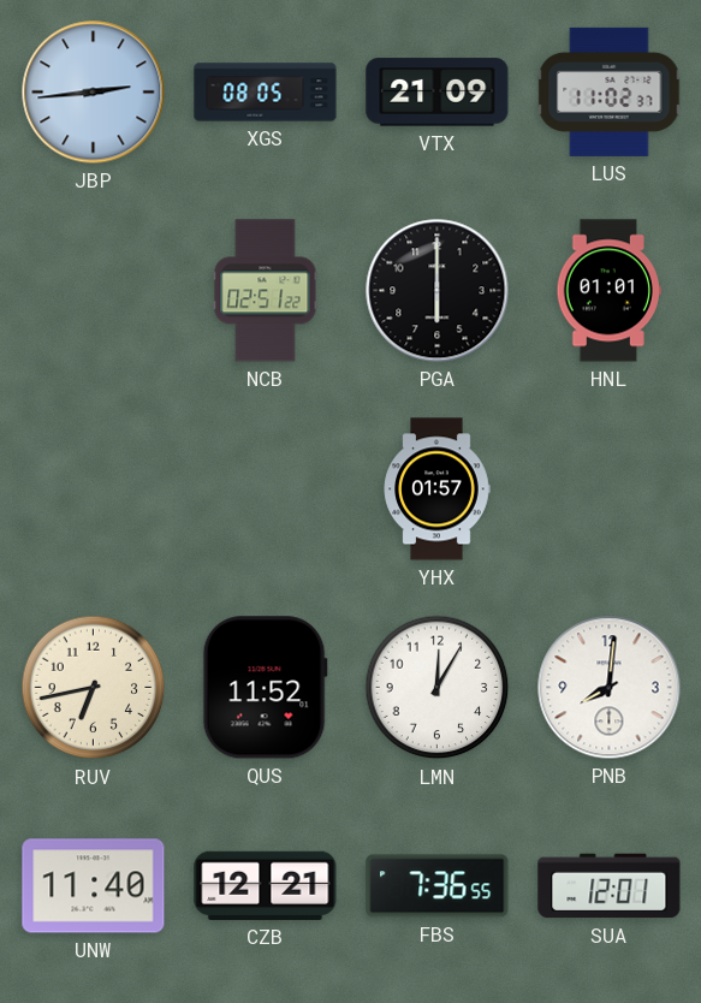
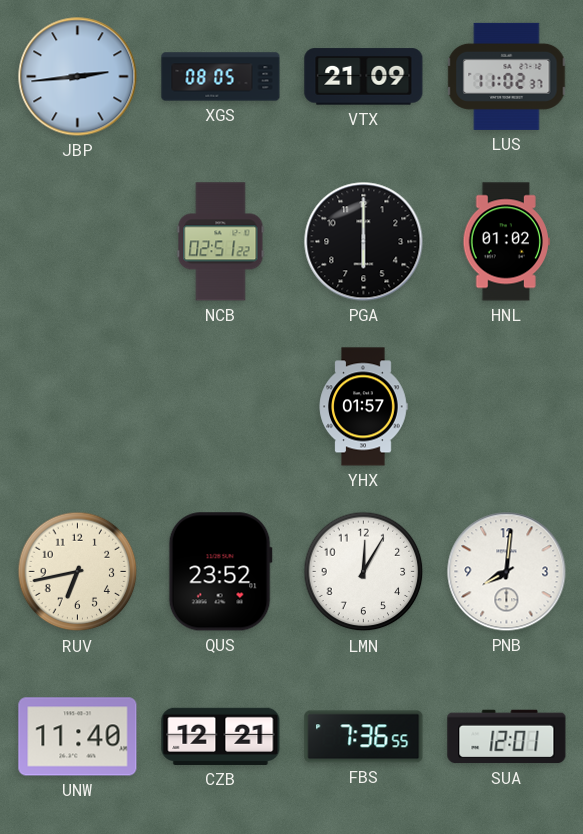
HNL: 01:01 -> 01:02
QUS: 11:52 -> 23:52
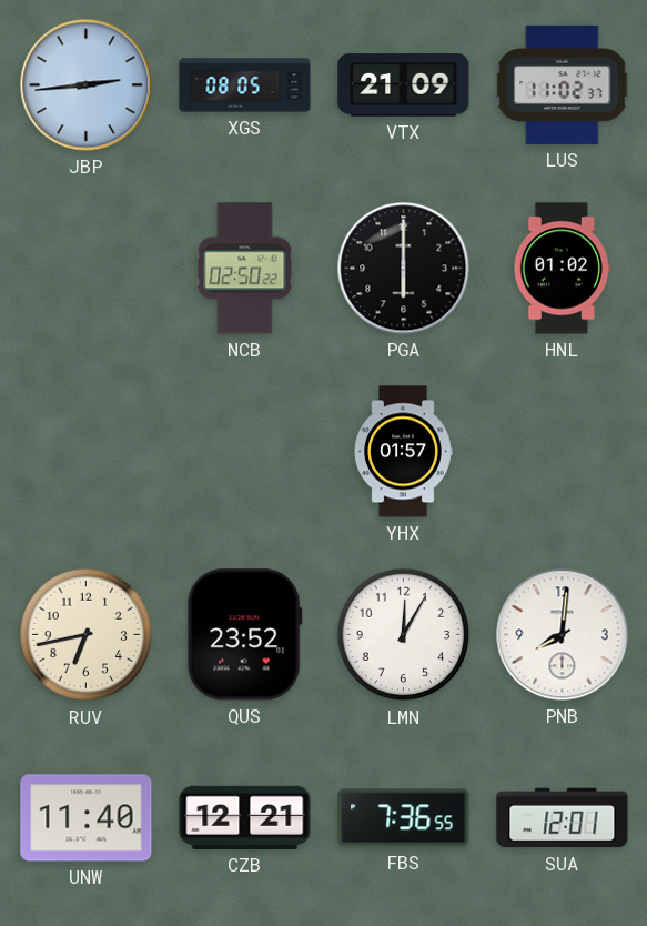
NCB: 02:51 -> 02:50
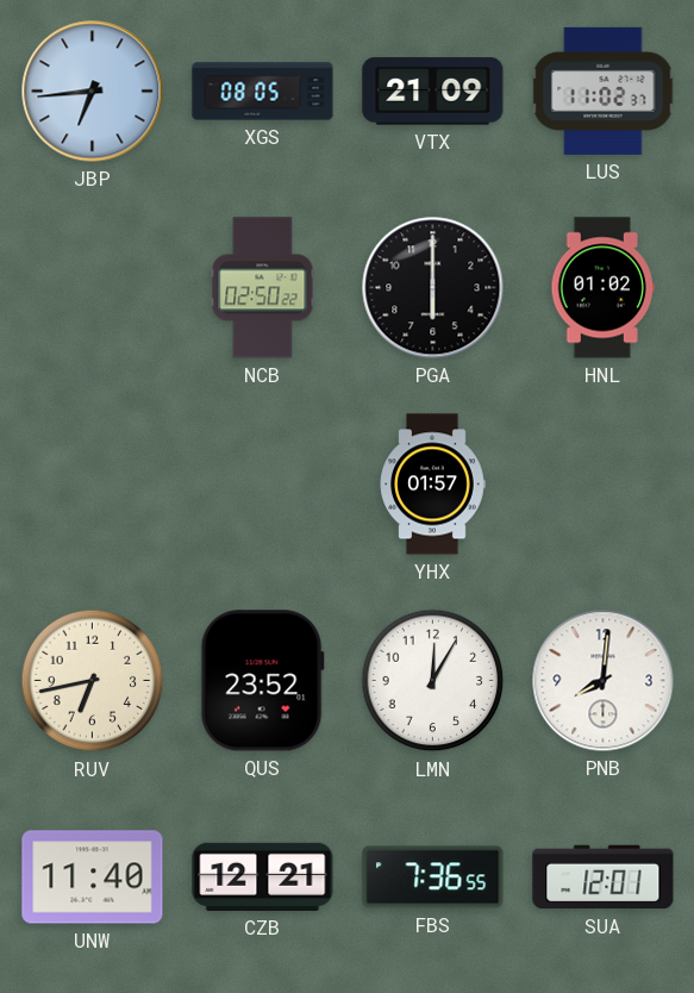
JBP: 2:44 -> 6:44
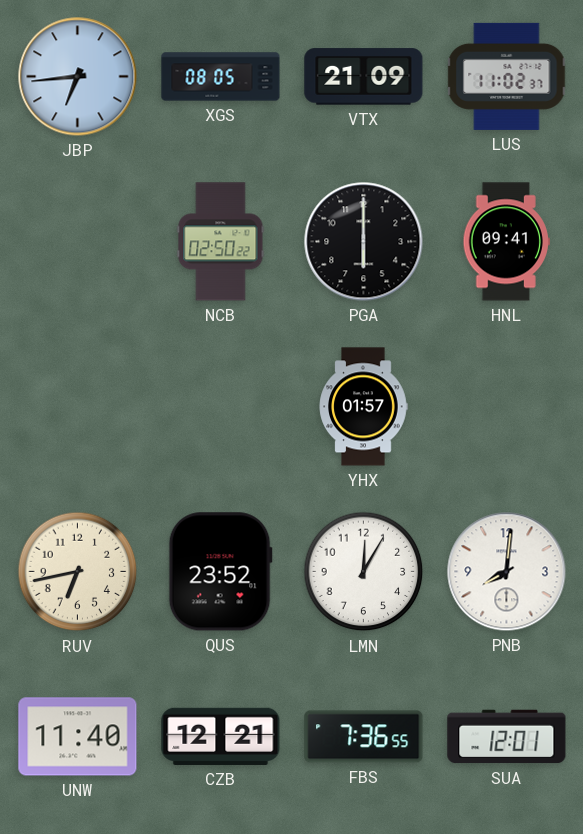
HNL: 01:02 -> 09:41
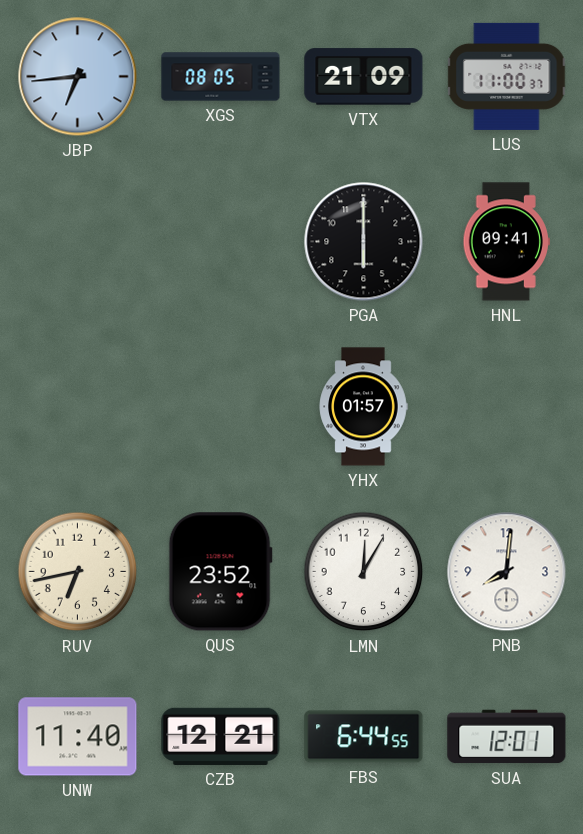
LUS: 11:02 -> 11:00
NCB: 02:50 -> none
FBS: 7:36 -> 6:44
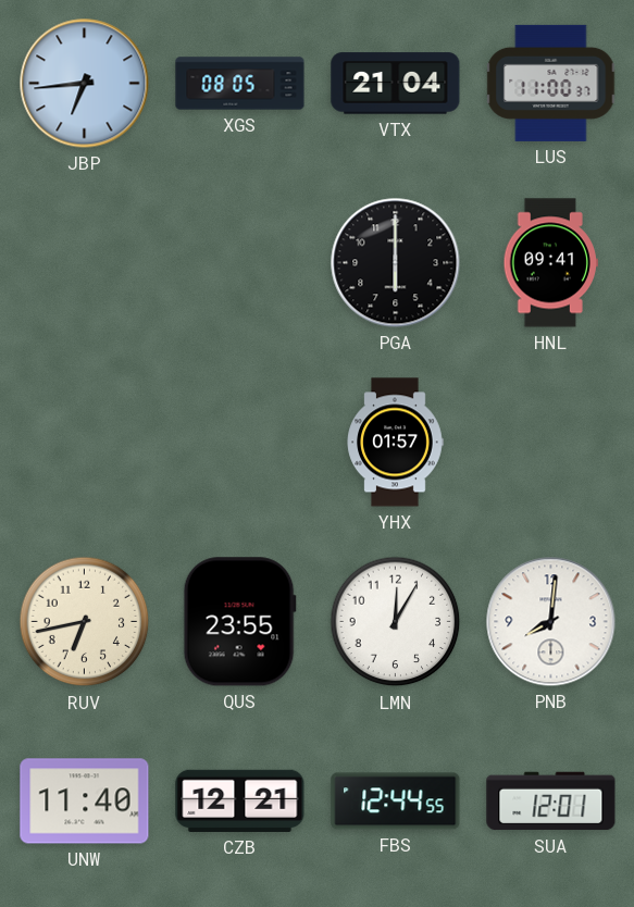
VTX: 21:09 -> 21:04
QUS: 23:52 -> 23:55
FBS: 6:44 -> 12:44
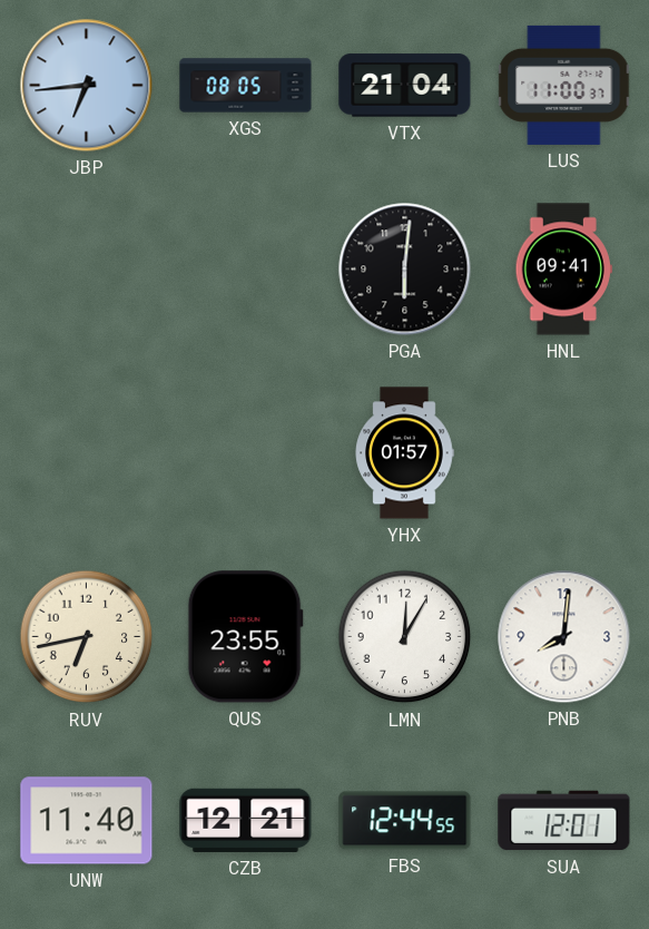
PGA: 6:00 -> 6:01
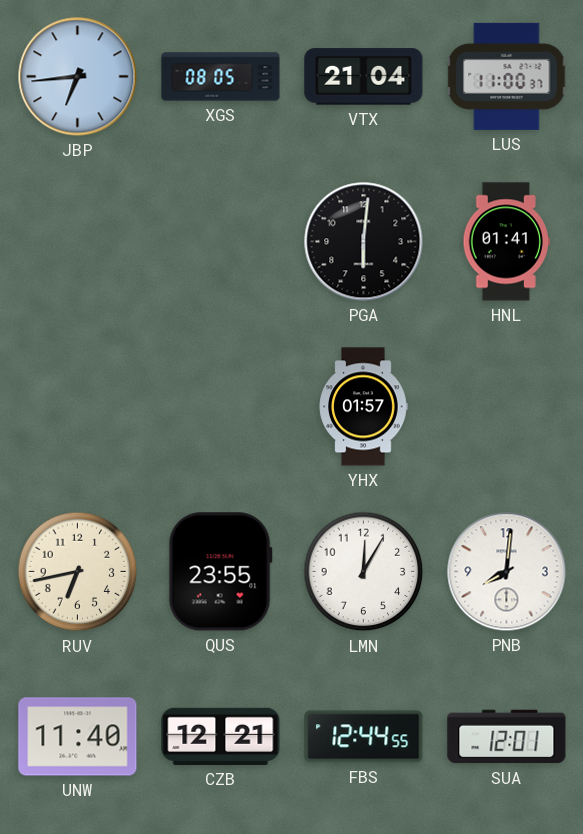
HNL: 09:41 -> 01:41
